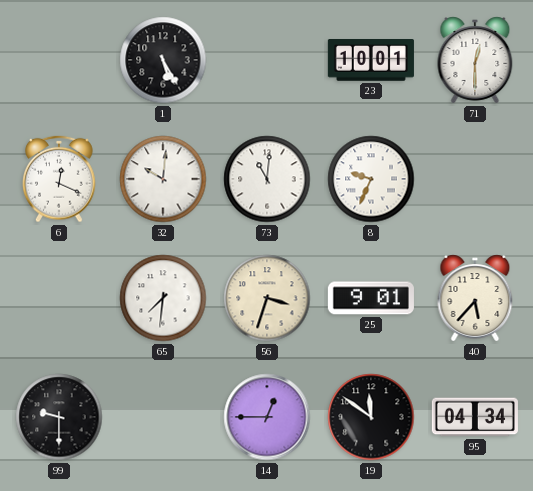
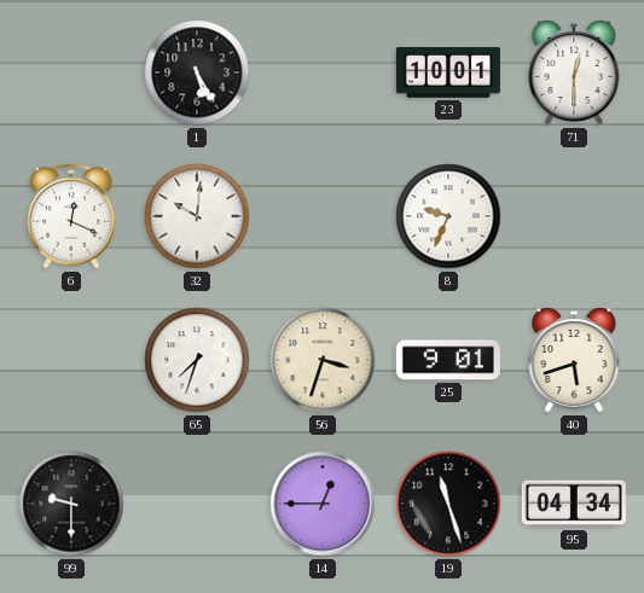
73: 11:01 -> none
65: 7:31 -> 7:33
40: 5:37 -> 5:42
19: 11:51 -> 11:27
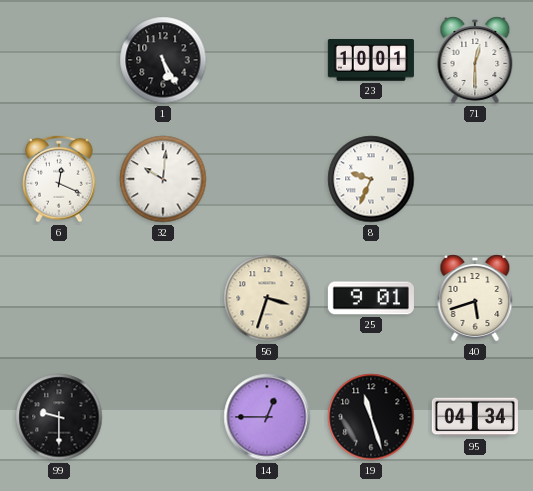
65: 7:33 -> none
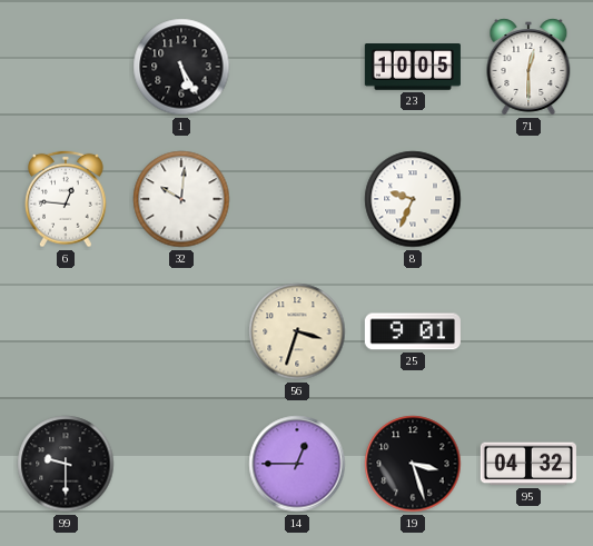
23: 10:01 -> 10:05
6: 12:19 -> 12:46
40: 5:42 -> none
19: 11:27 -> 3:27
95: 04:34 -> 04:32
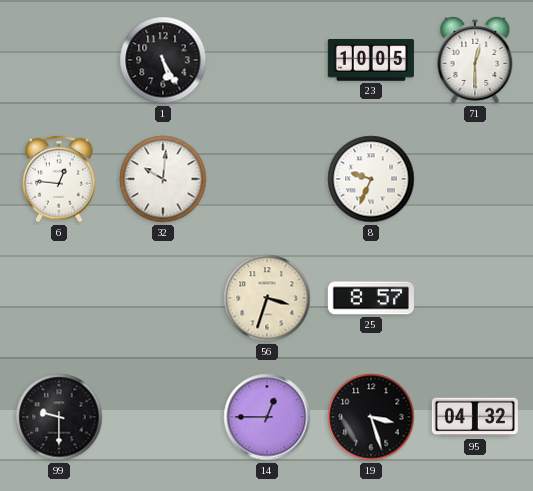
25: 9:01 -> 8:57
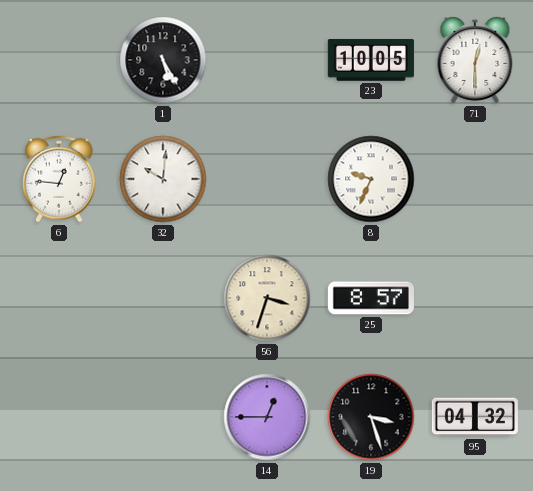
99: 9:30 -> none
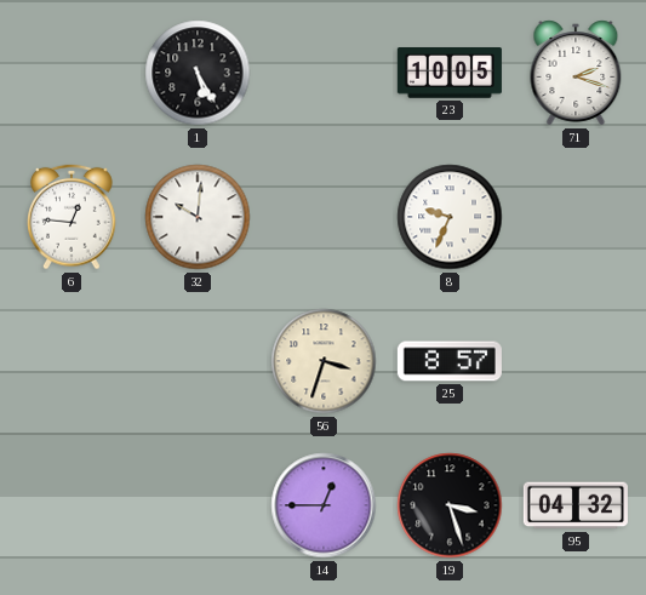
71: 12:30 -> 2:18
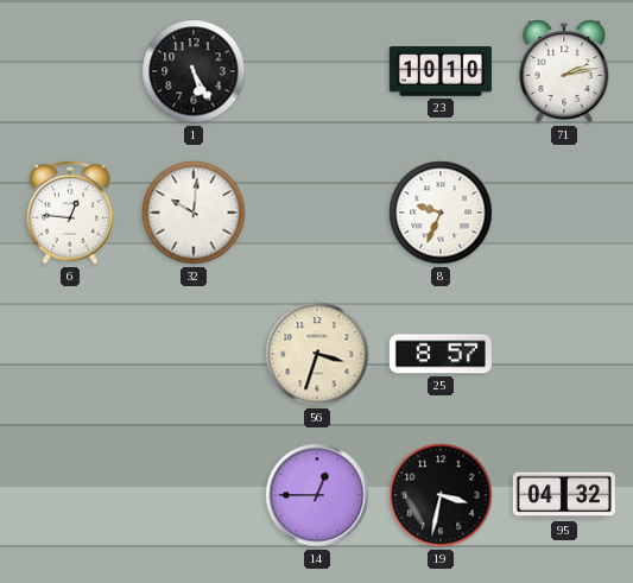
23: 10:05 -> 10:10
71: 2:18 -> 2:13
19: 3:27 -> 3:32
